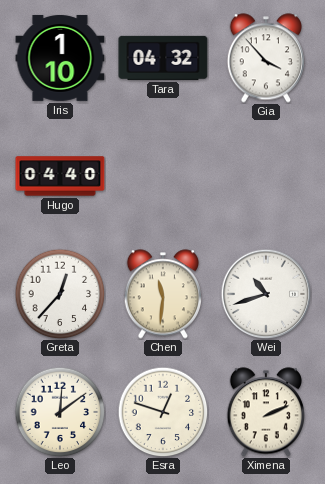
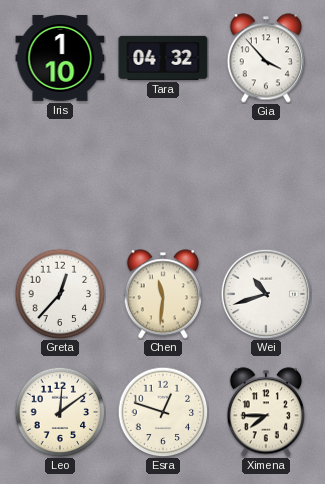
Hugo: 04:40 -> none
Ximena: 2:11 -> 7:45
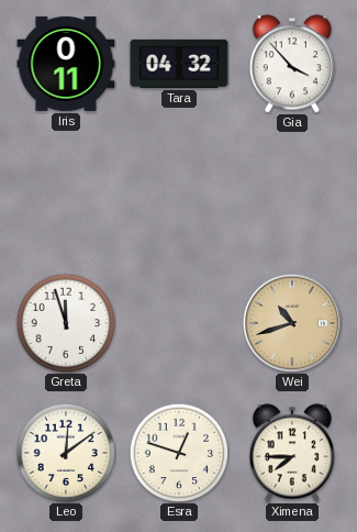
Iris: 1:10 -> 0:11
Greta: 12:37 -> 11:57
Chen: 11:31 -> none
Wei dial: white -> champagne
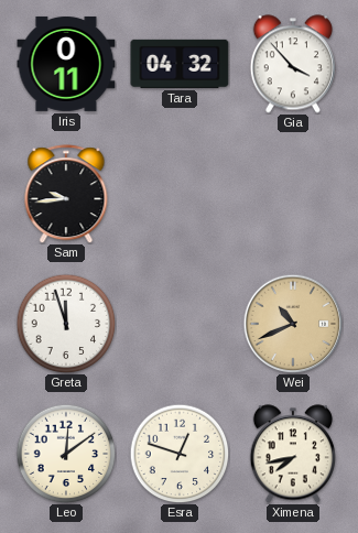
Sam: none -> 9:44
Wei: 10:42 -> 10:41
Ximena: 7:45 -> 7:43
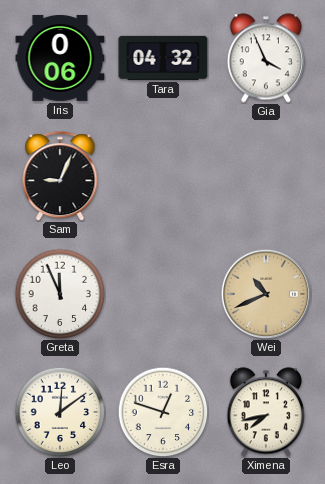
Iris: 0:11 -> 0:06
Gia: 3:53 -> 3:56
Sam: 9:44 -> 9:04
Greta: 11:57 -> 11:56
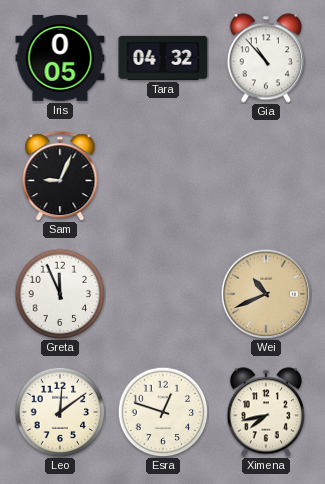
Iris: 0:06 -> 0:05
Gia: 3:56 -> 10:53
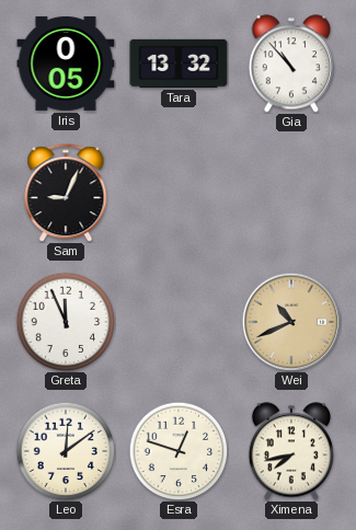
Tara: 04:32 -> 13:32
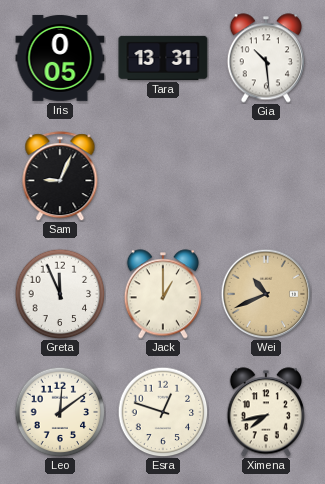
Tara: 13:32 -> 13:31
Gia: 10:53 -> 10:29
Jack: none -> 1:00
